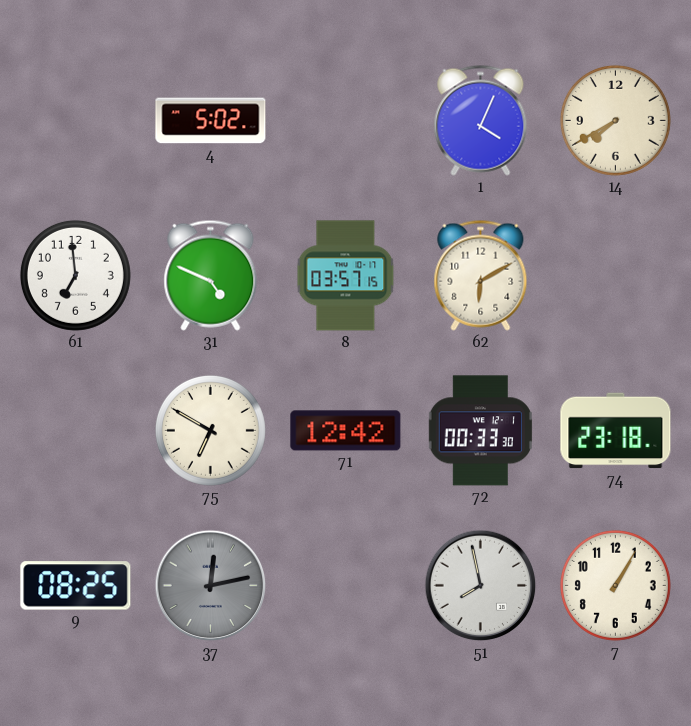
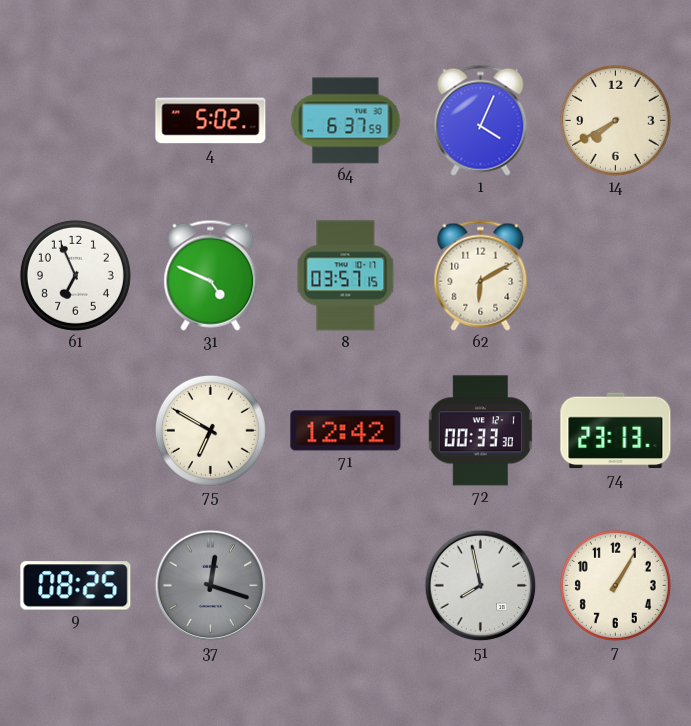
64: none -> 6:37
61: 6:59 -> 6:56
74: 23:18 -> 23:13
37: 12:13 -> 12:18
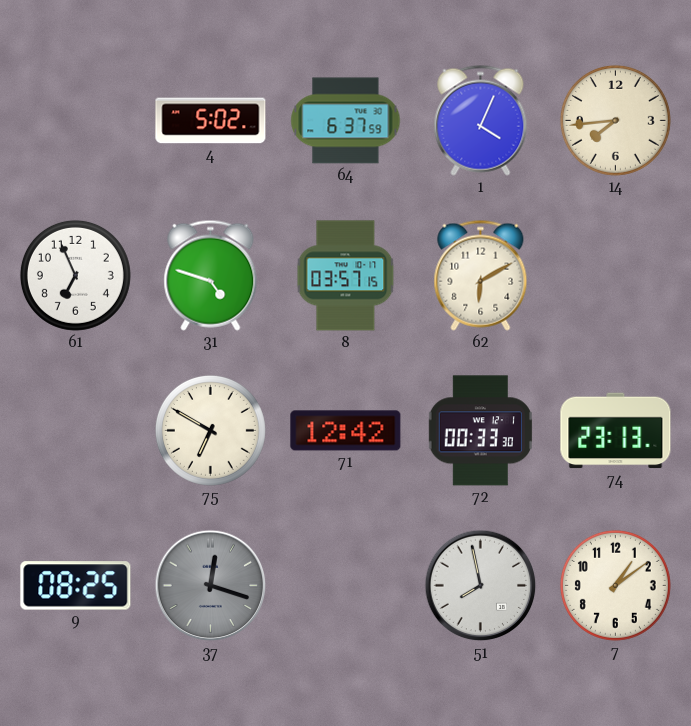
14: 7:40 -> 7:44
31: 4:49 -> 4:48
7: 1:05 -> 1:09
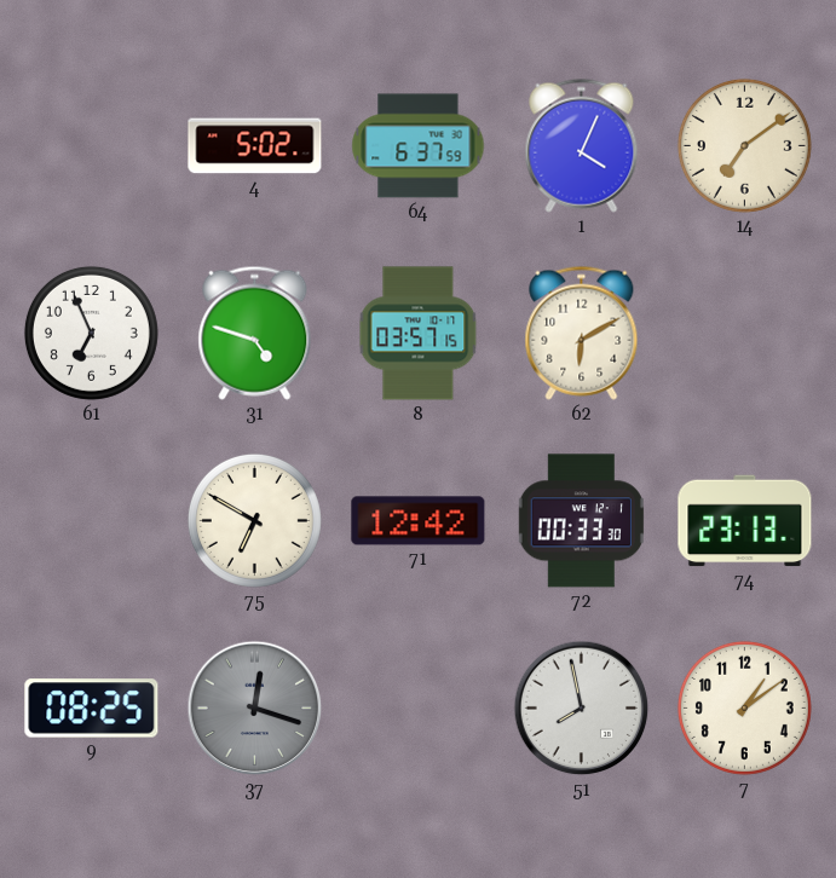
14: 7:44 -> 7:09
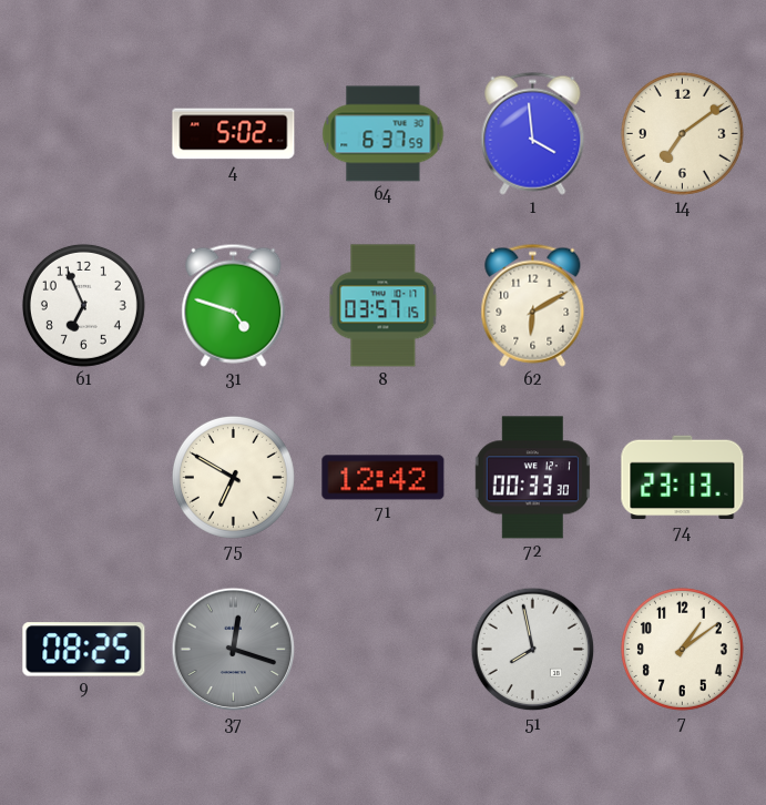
1: 4:04 -> 3:59
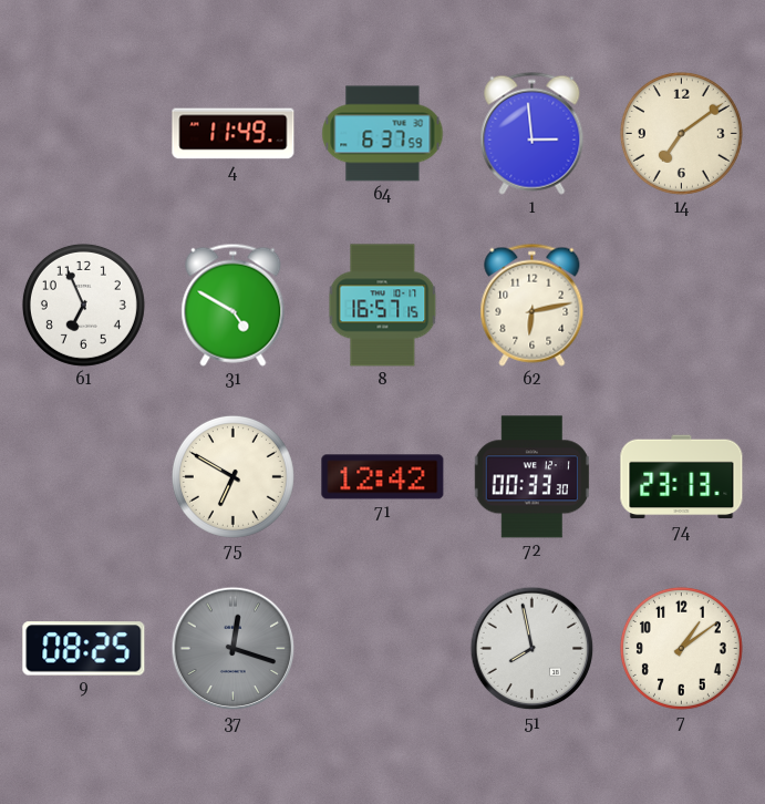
4: 5:02 -> 11:49
1: 3:59 -> 2:59
31: 4:48 -> 4:50
8: 03:57 -> 16:57
62: 6:10 -> 6:13
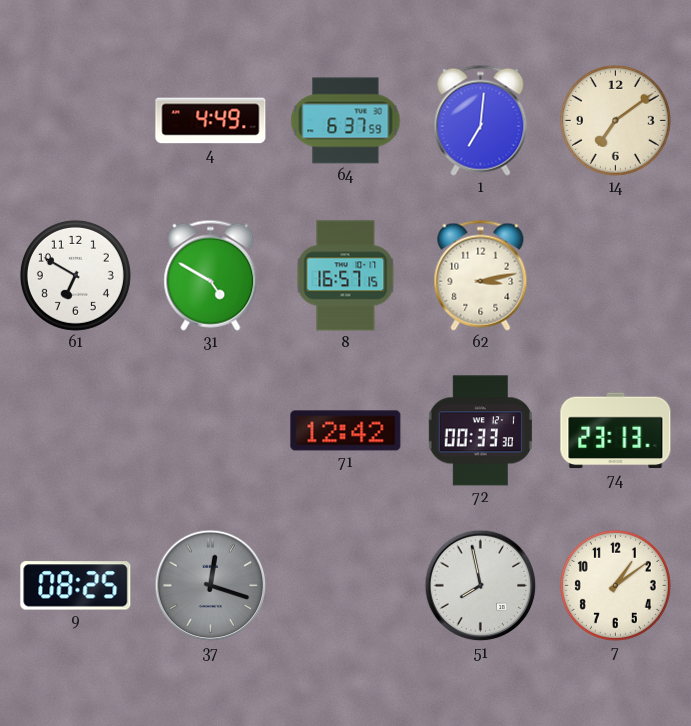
4: 11:49 -> 4:49
1: 2:59 -> 7:01
61: 6:56 -> 6:50
62: 6:13 -> 3:13
75: 6:50 -> none
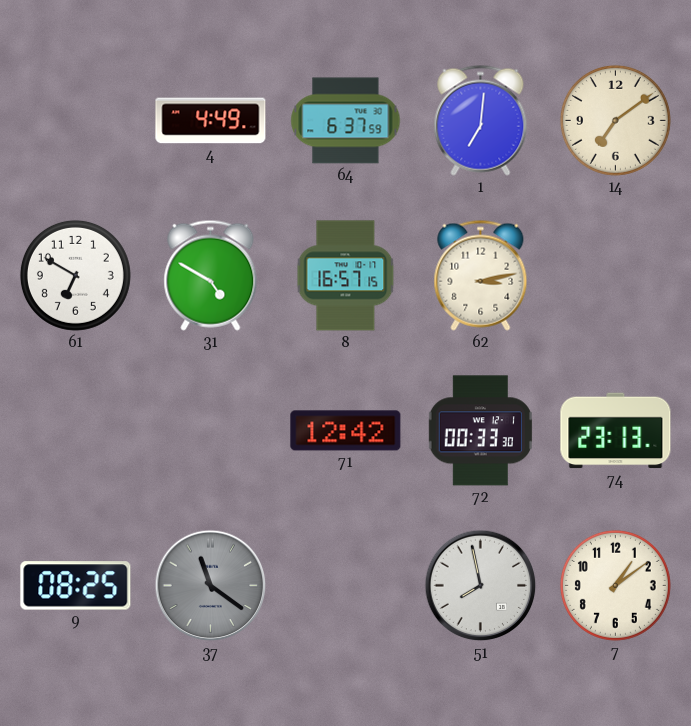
37: 12:18 -> 11:21
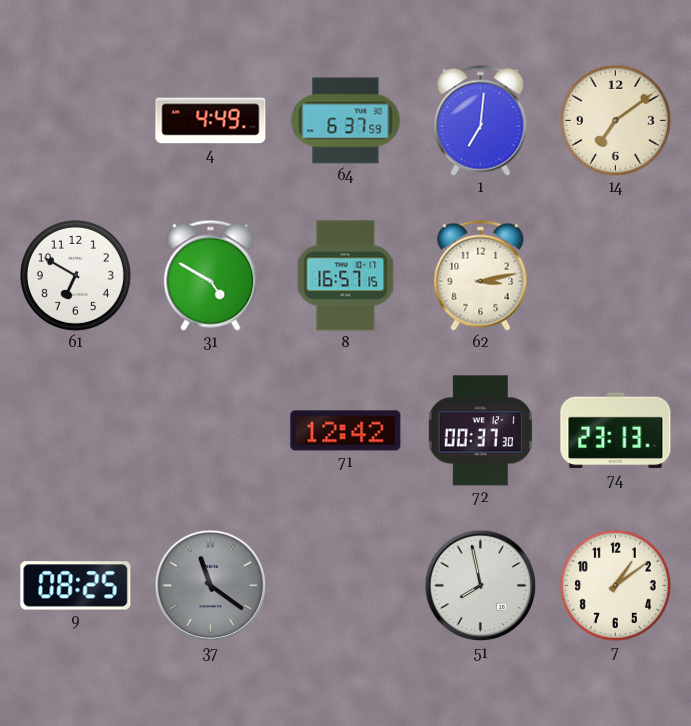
72: 00:33 -> 00:37
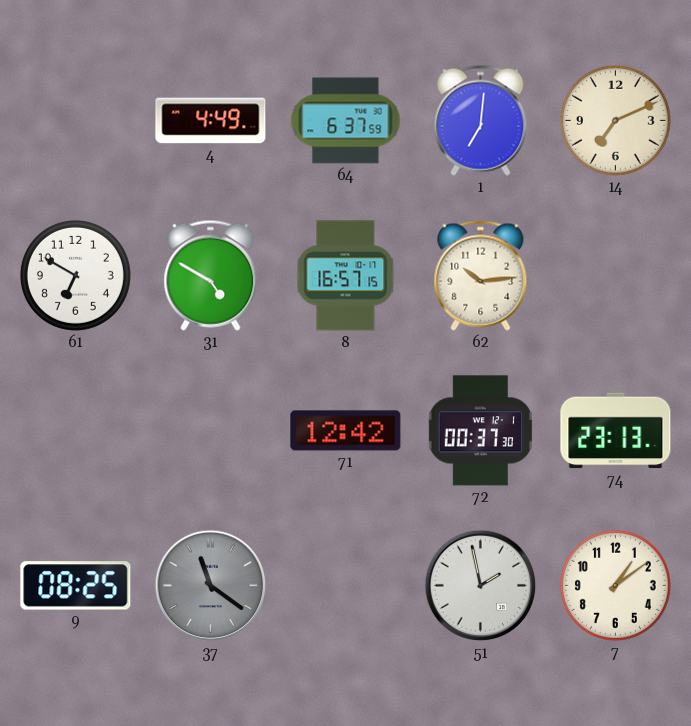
14: 7:09 -> 7:11
62: 3:13 -> 10:14
51: 7:58 -> 1:58
